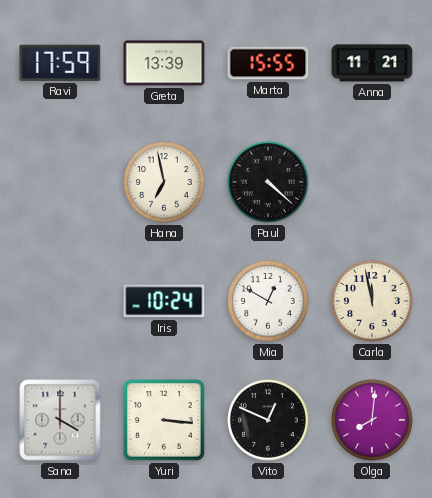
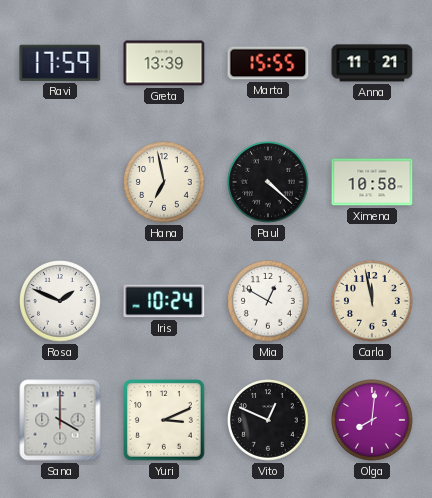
Ximena: none -> 10:58
Rosa: none -> 1:49
Yuri: 3:16 -> 3:11
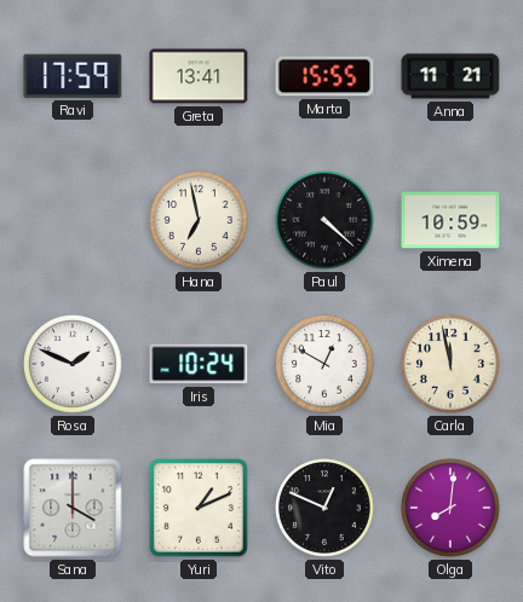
Greta: 13:39 -> 13:41
Ximena: 10:58 -> 10:59
Yuri: 3:11 -> 1:11
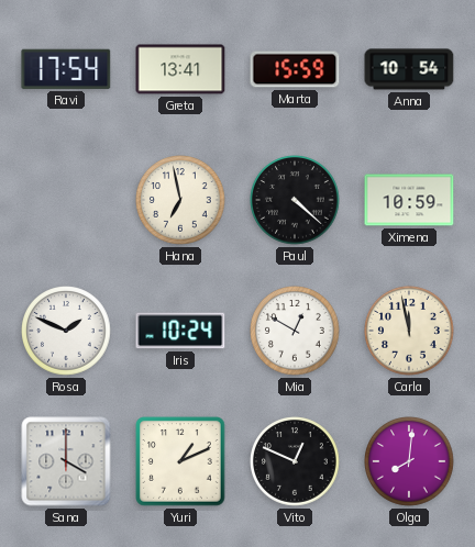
Ravi: 17:59 -> 17:54
Marta: 15:55 -> 15:59
Anna: 11:21 -> 10:54
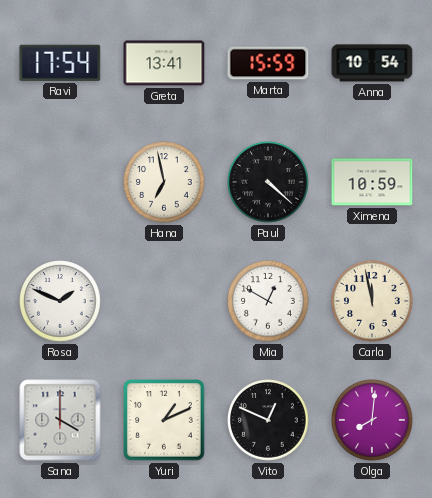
Iris: 10:24 -> none
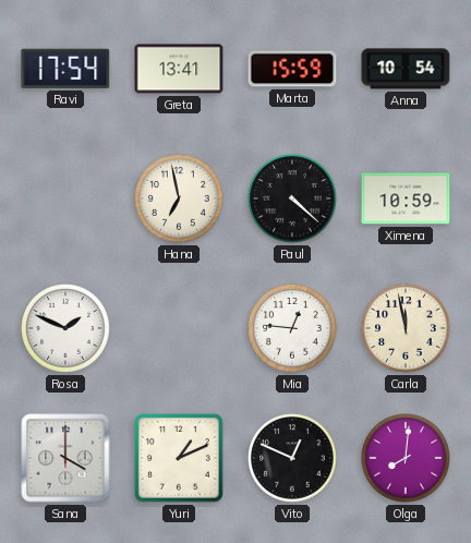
Mia: 12:50 -> 12:46
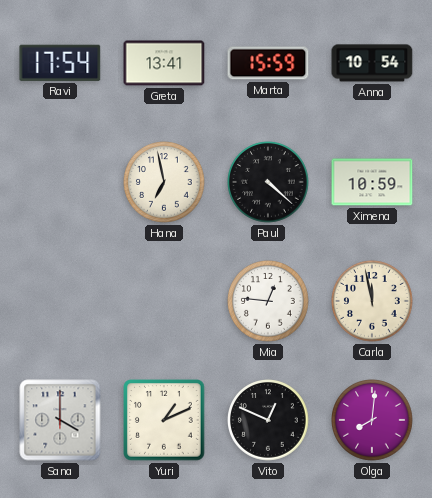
Rosa: 1:49 -> none
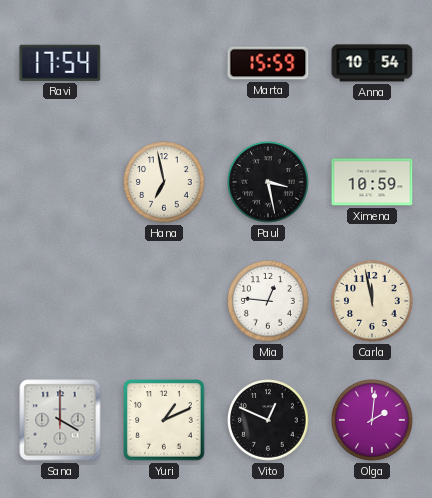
Greta: 13:41 -> none
Paul: 4:22 -> 3:28
Olga: 8:01 -> 2:01
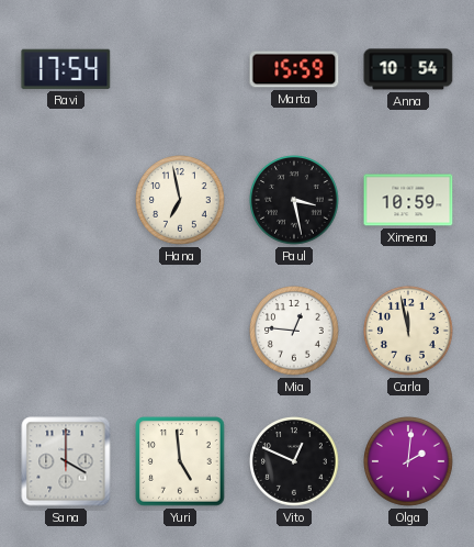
Yuri: 1:11 -> 4:59
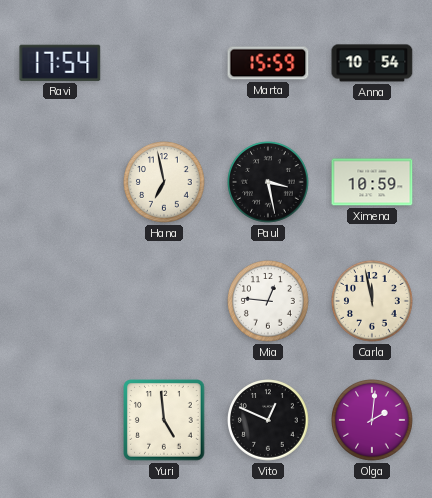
Sana: 4:00 -> none
